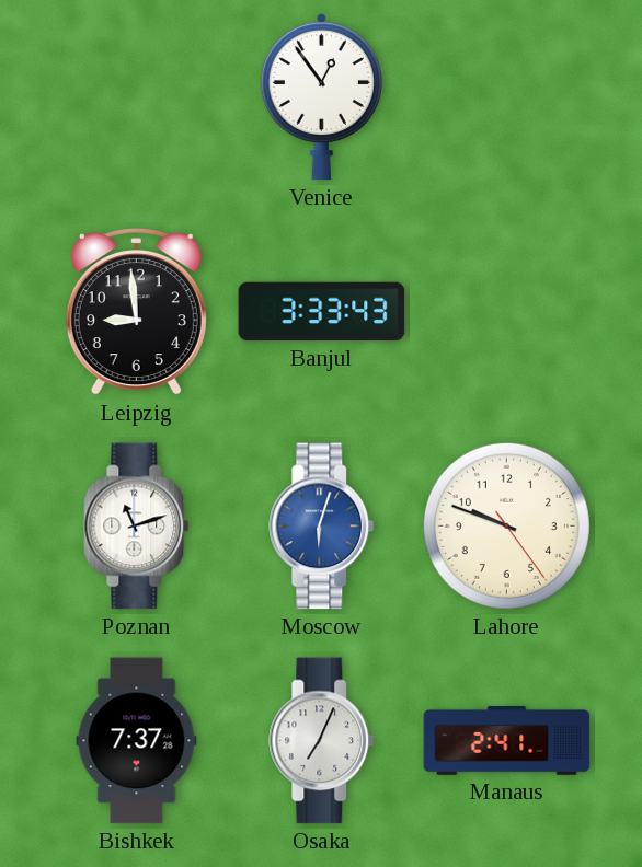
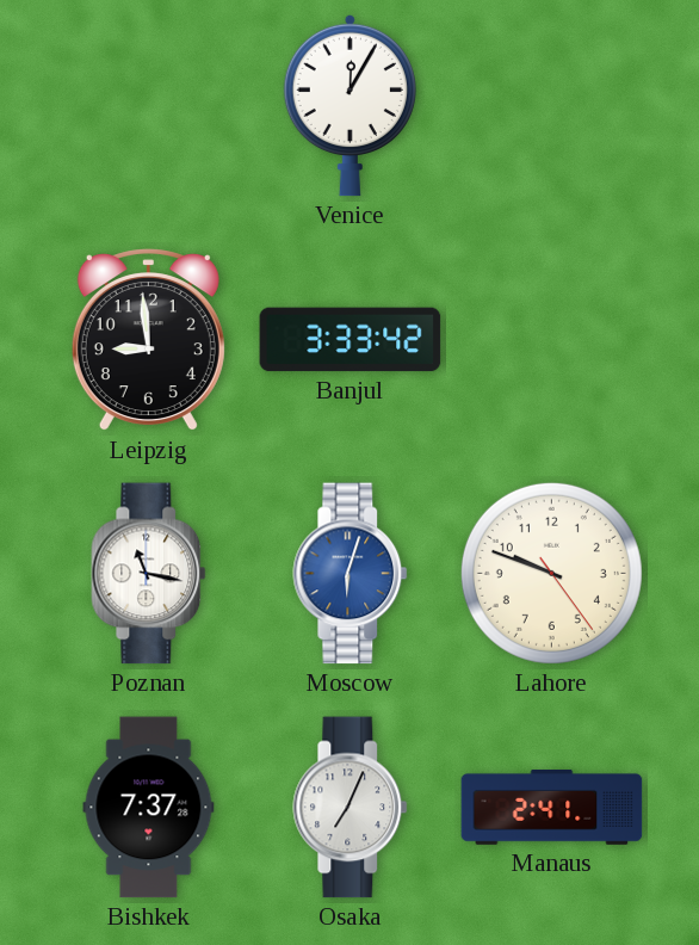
Venice: 12:54 -> 12:05
Banjul: 3:33:43 -> 3:33:42
Poznan: 11:12 -> 11:17
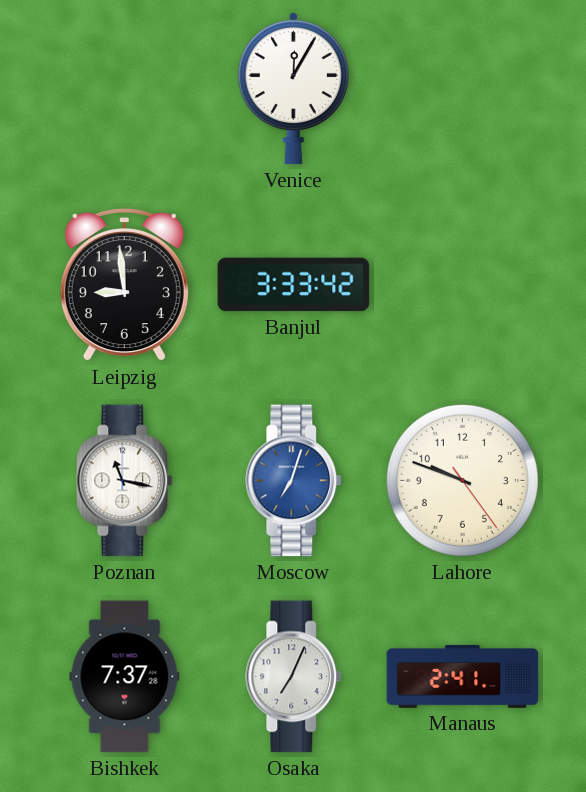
Moscow: 6:03 -> 7:03
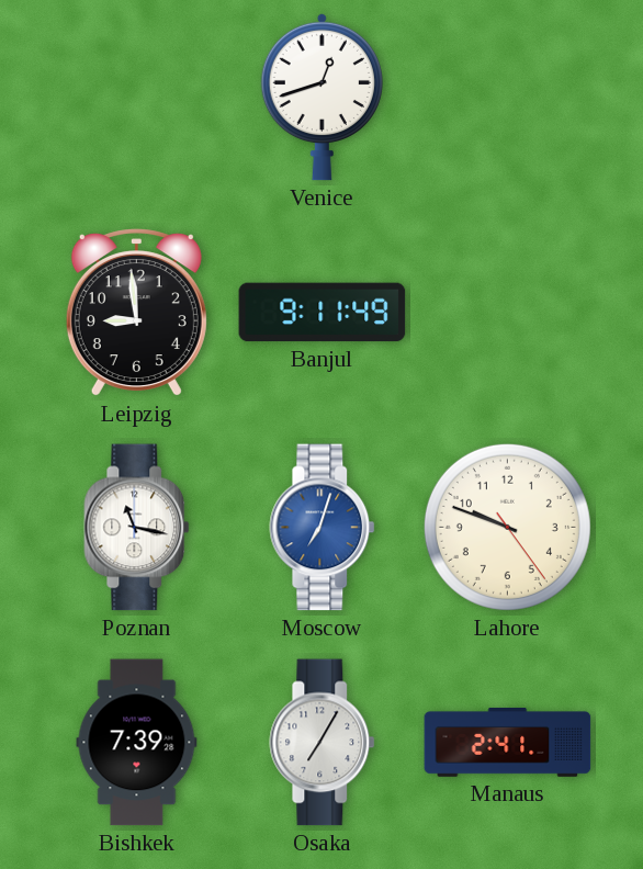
Venice: 12:05 -> 12:42
Banjul: 3:33 -> 9:11
Bishkek: 7:37 -> 7:39
Osaka: 7:04 -> 7:05
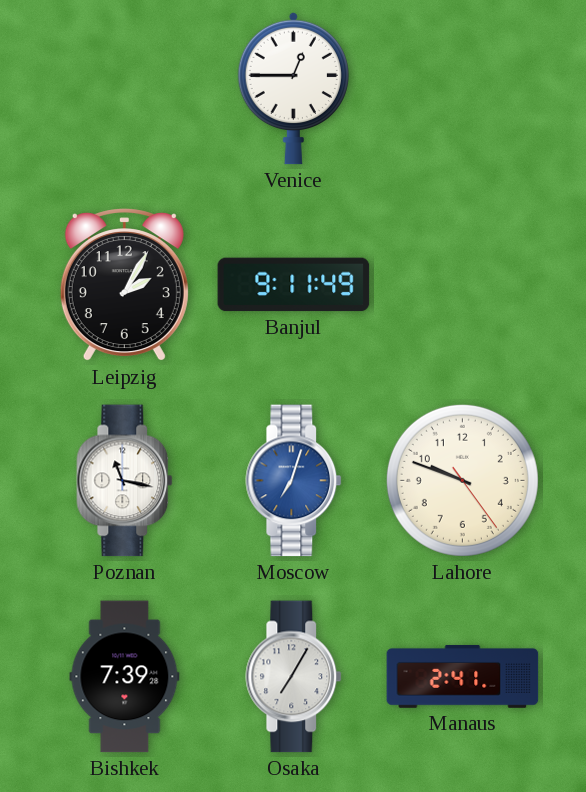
Venice: 12:42 -> 12:45
Leipzig: 8:59 -> 2:05
